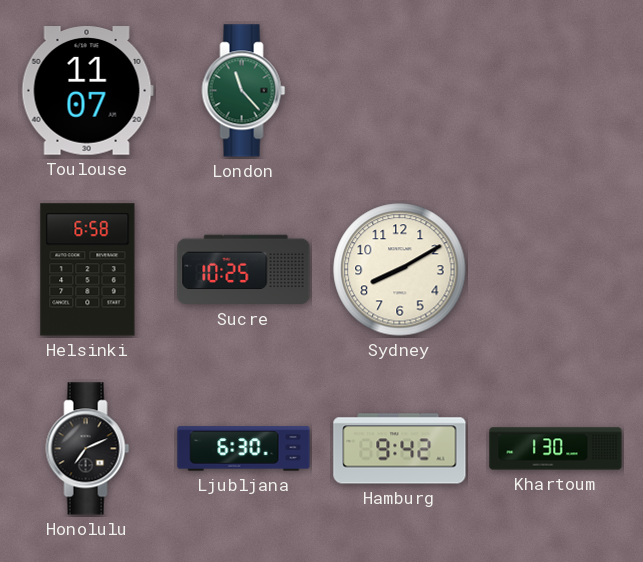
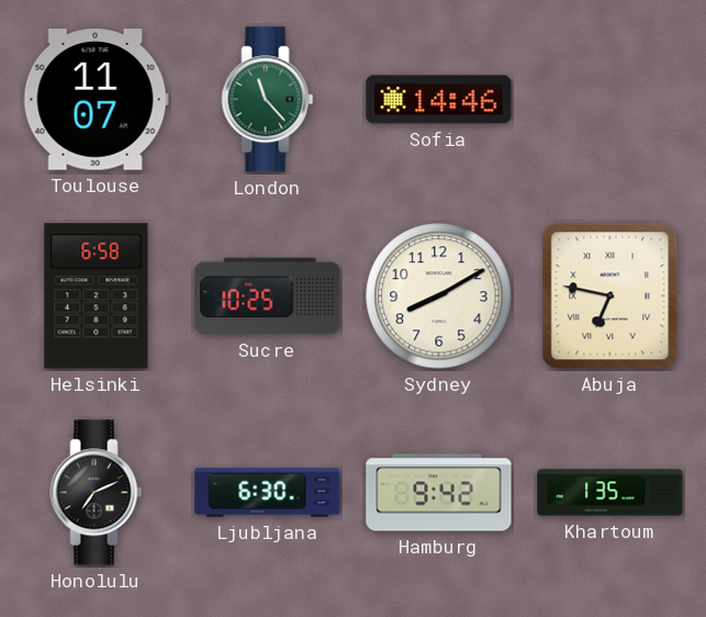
Sofia: none -> 14:46
Abuja: none -> 6:47
Khartoum: 1:30 -> 1:35
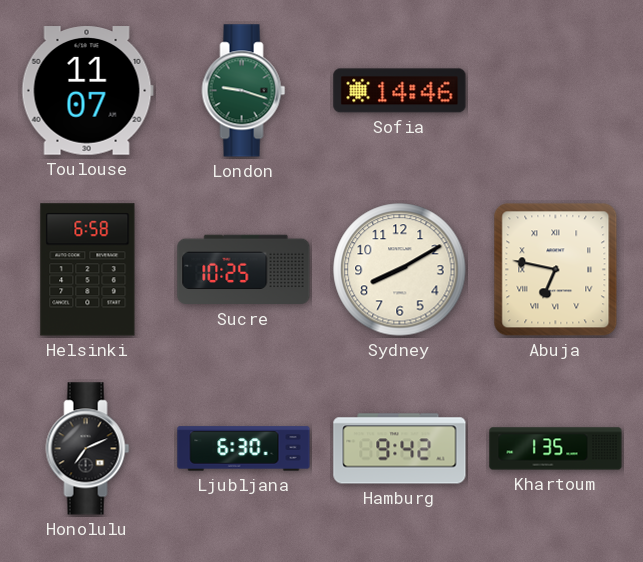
London: 11:23 -> 9:18
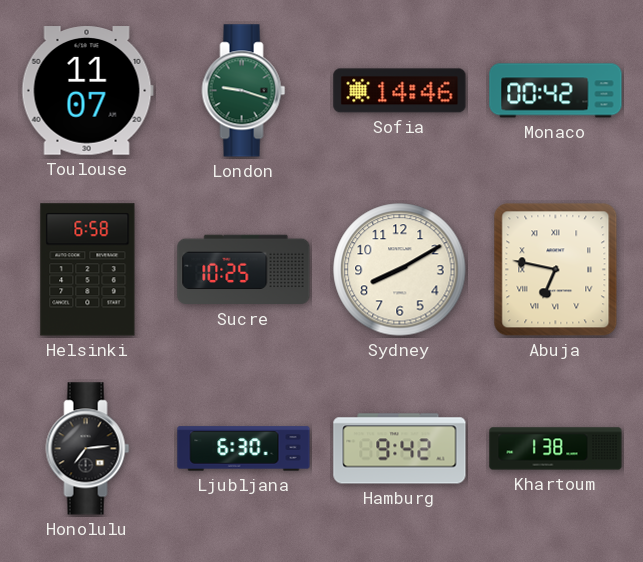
Monaco: none -> 00:42
Honolulu: 7:11 -> 7:14
Khartoum: 1:35 -> 1:38
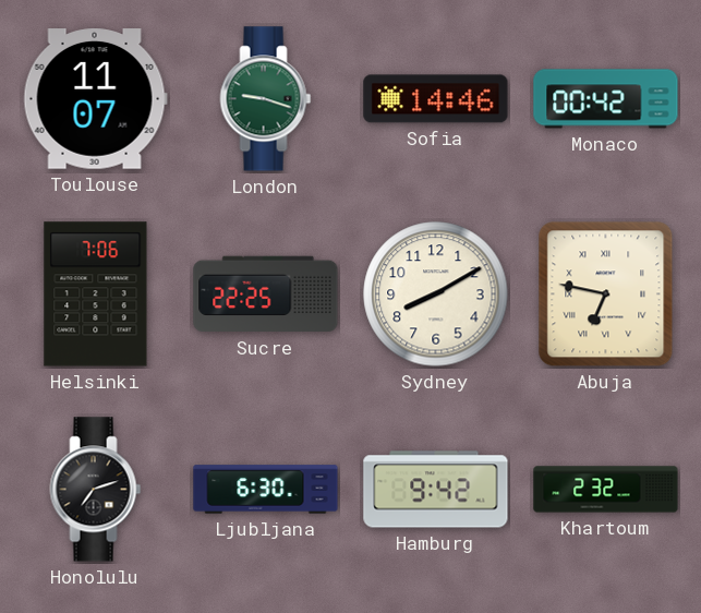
Helsinki: 6:58 -> 7:06
Sucre: 10:25 -> 22:25
Honolulu: 7:14 -> 7:12
Khartoum: 1:38 -> 2:32
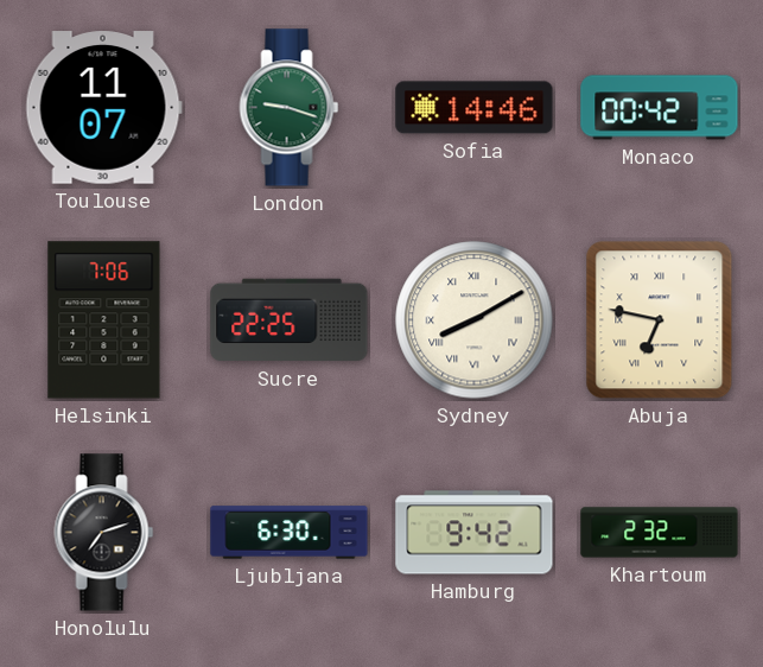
Sydney numerals: Arabic -> Roman
